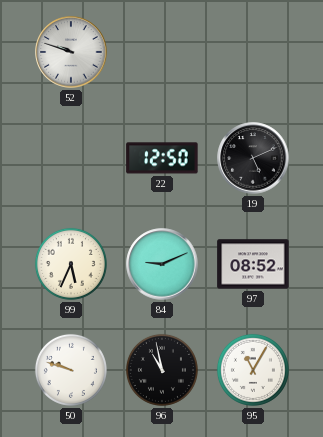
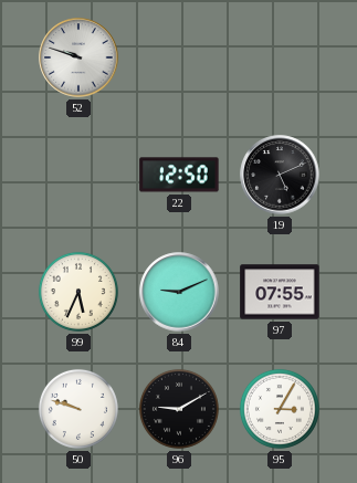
97: 08:52 -> 07:55
96: 10:58 -> 9:10
95: 11:05 -> 3:05
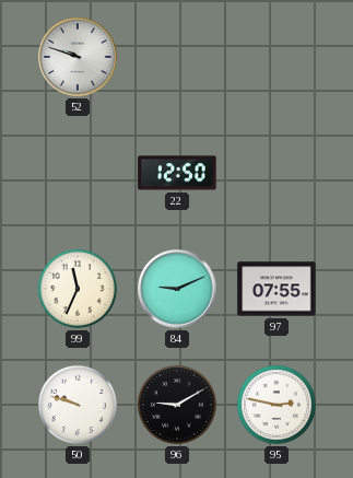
19: 5:11 -> none
99: 5:34 -> 11:34
95: 3:05 -> 2:47
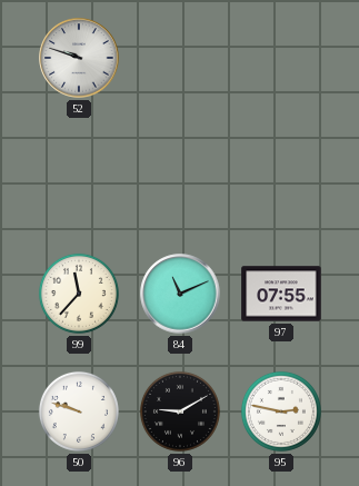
22: 12:50 -> none
99: 11:34 -> 11:37
84: 9:11 -> 11:11
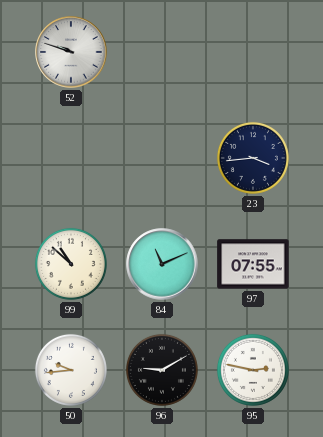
23: none -> 3:44
99: 11:37 -> 10:52
50: 9:48 -> 9:44
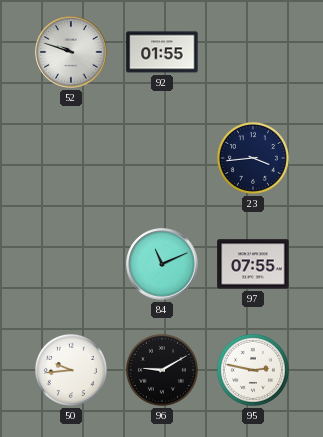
92: none -> 01:55
99: 10:52 -> none
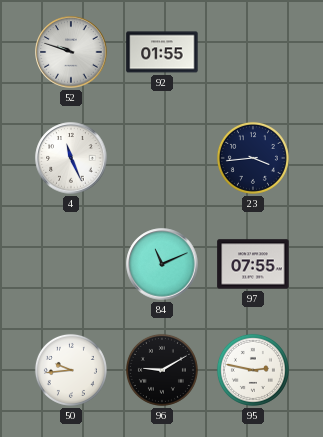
4: none -> 11:26
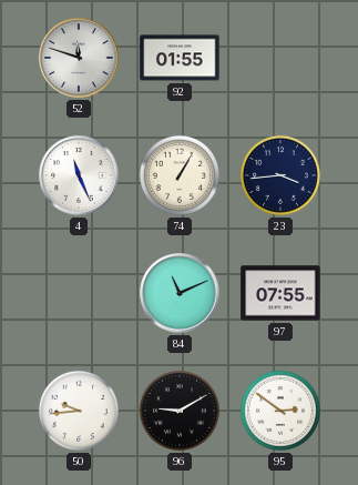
52: 9:48 -> 11:48
74: none -> 1:05
95: 2:47 -> 2:51
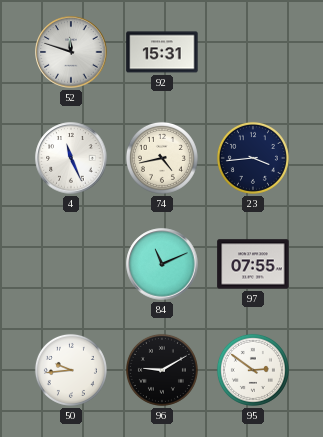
92: 01:55 -> 15:31
74: 1:05 -> 4:43
